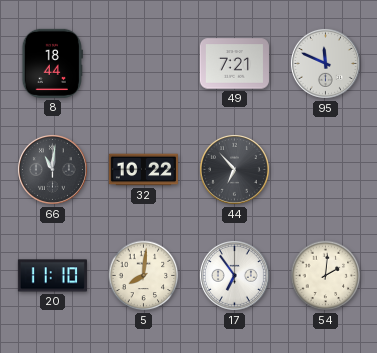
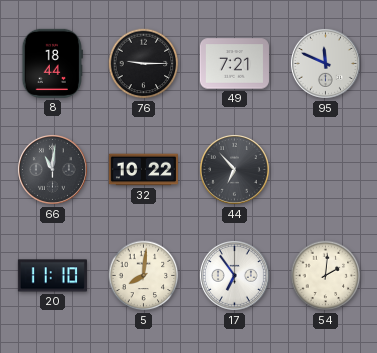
76: none -> 9:15
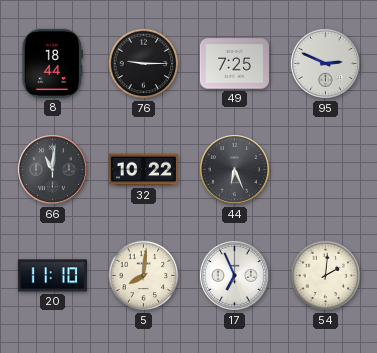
49: 7:21 -> 7:25
95: 11:49 -> 2:49
44: 6:53 -> 6:26
17: 6:54 -> 6:56
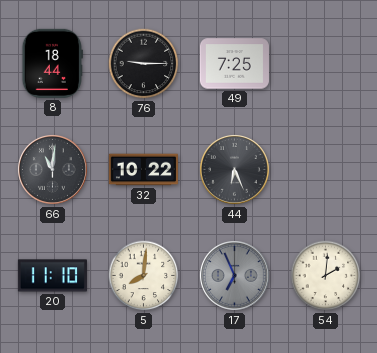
95: 2:49 -> none
17 dial: white -> grey
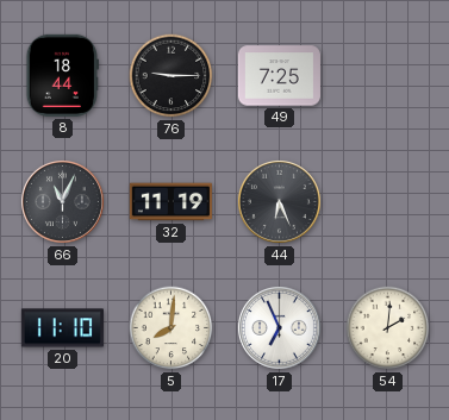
66: 11:01 -> 11:04
32: 10:22 -> 11:19
17 dial: grey -> white
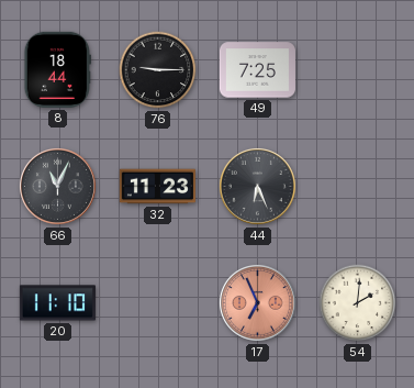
32: 11:19 -> 11:23
5: 8:01 -> none
17 dial: white -> salmon
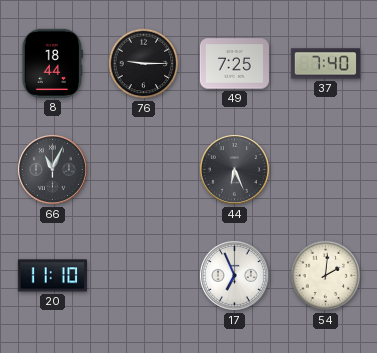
37: none -> 7:40
32: 11:23 -> none
17 dial: salmon -> white
